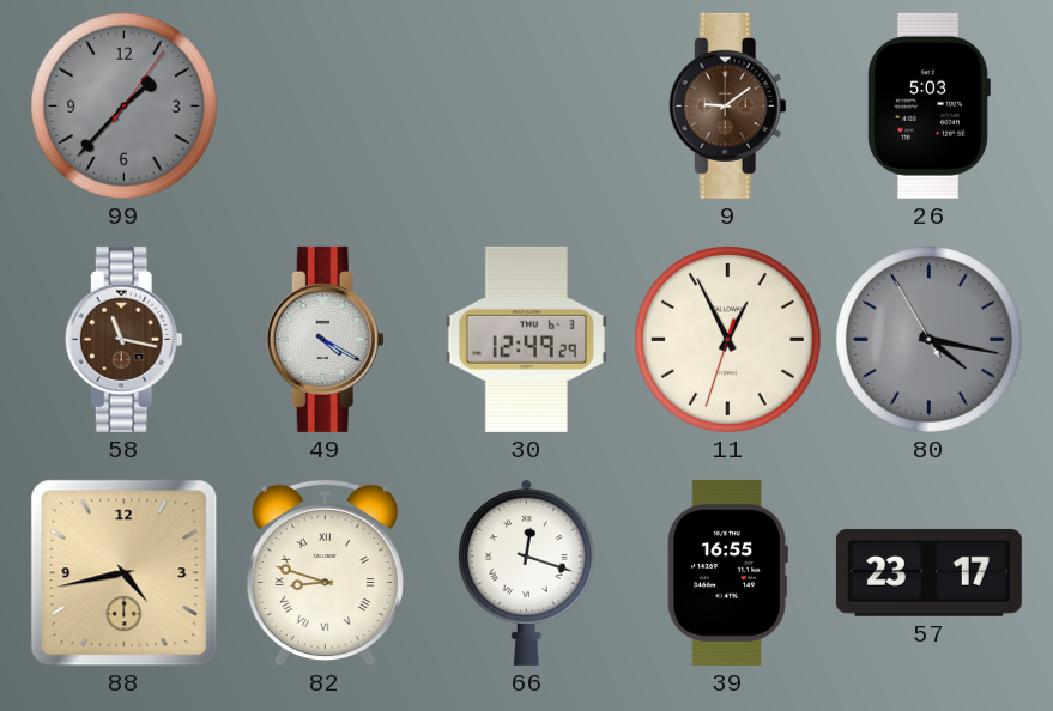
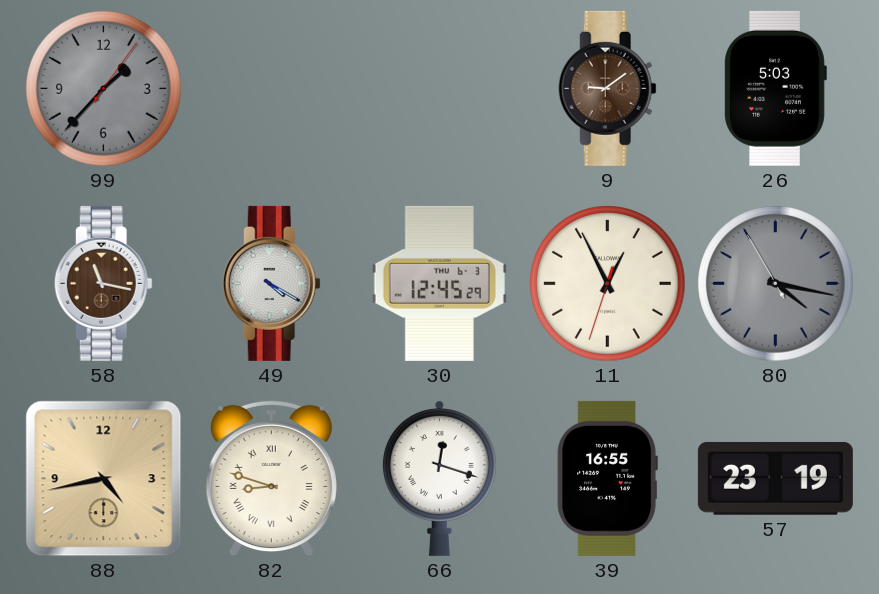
30: 12:49 -> 12:45
57: 23:17 -> 23:19
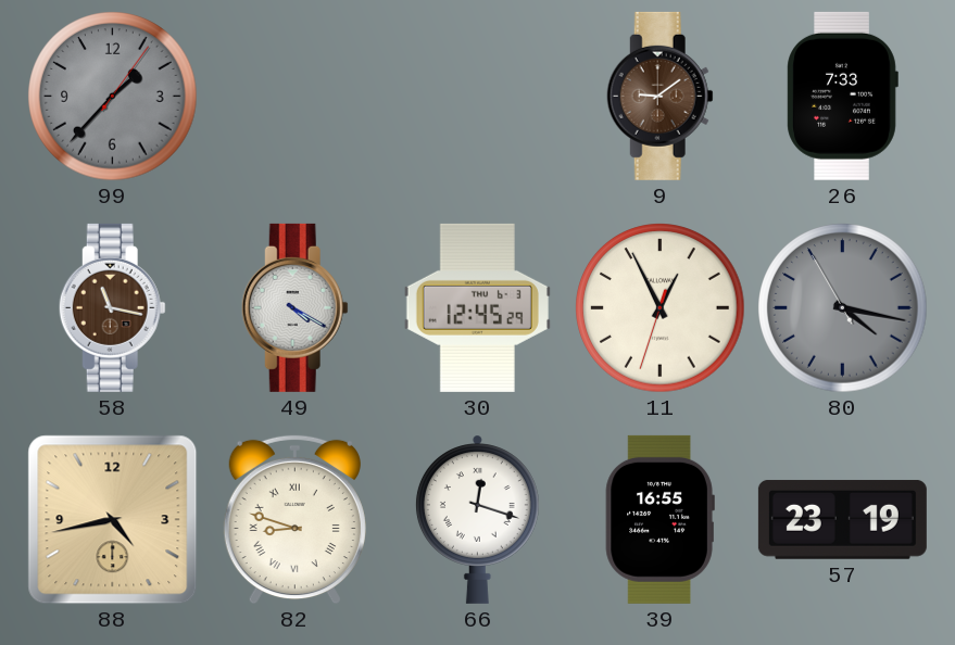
26: 5:03 -> 7:33
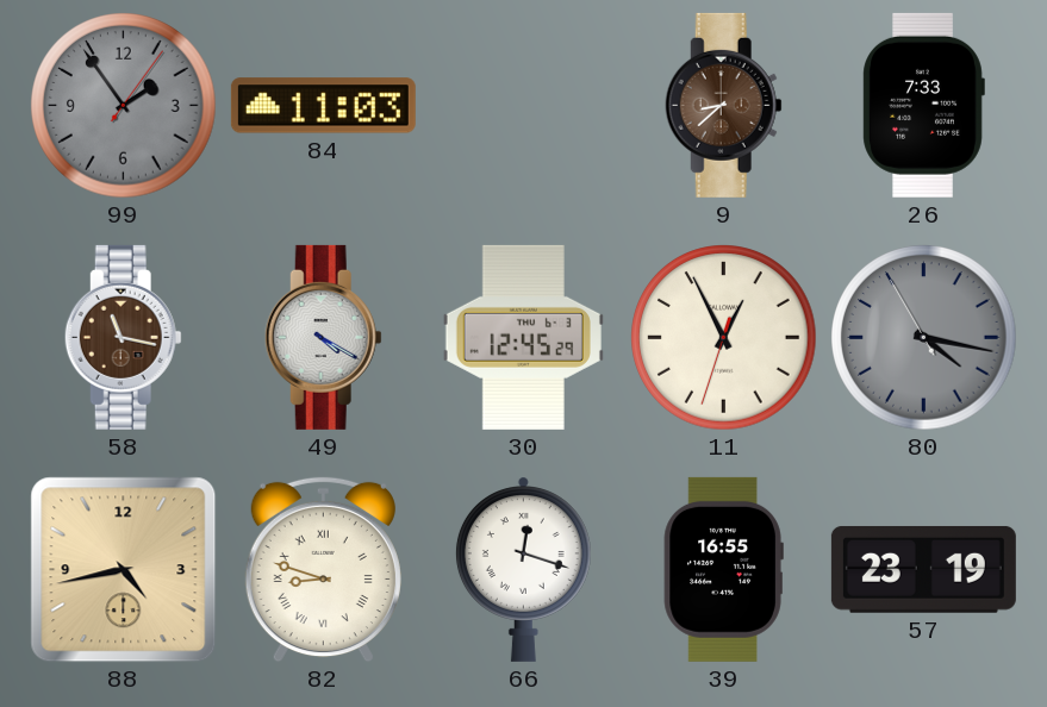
99: 1:37 -> 1:54
84: none -> 11:03
9: 9:09 -> 8:38
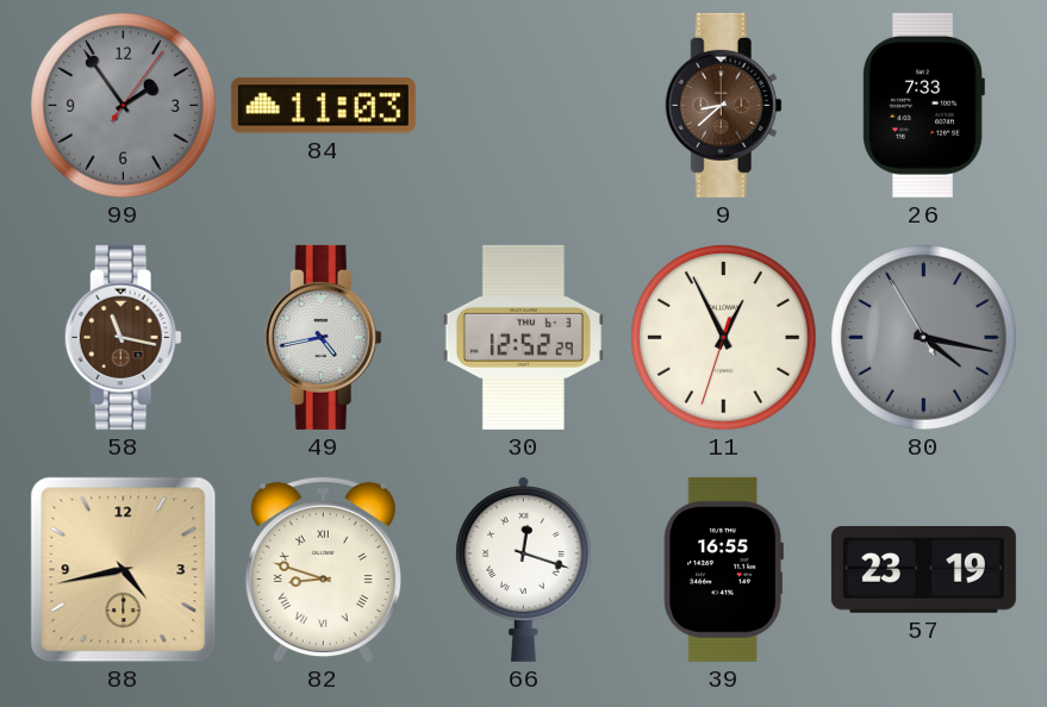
49: 4:20 -> 4:43
30: 12:45 -> 12:52
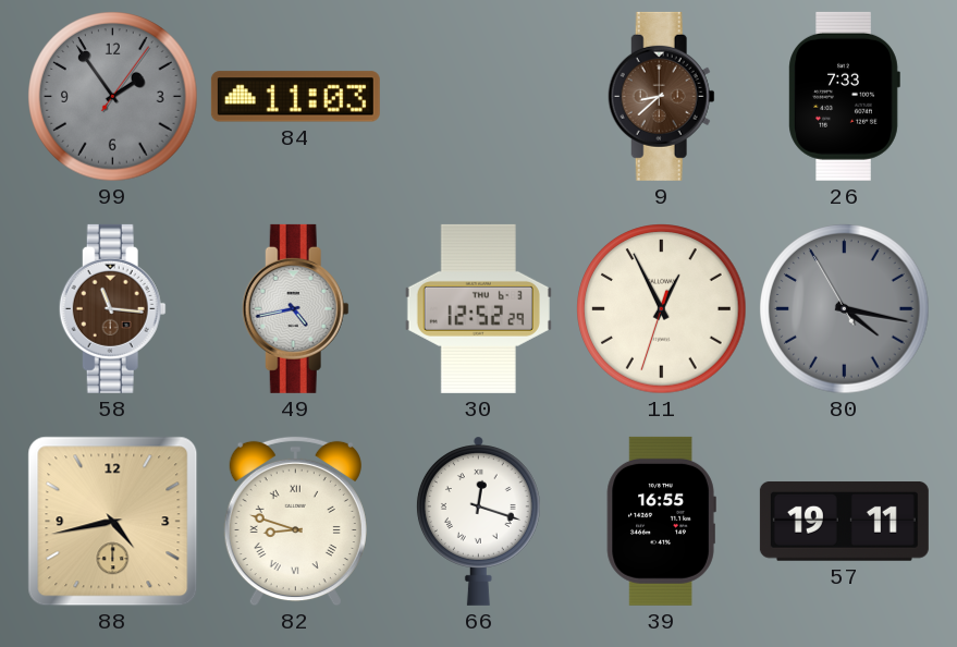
58: 11:17 -> 11:16
57: 23:19 -> 19:11
